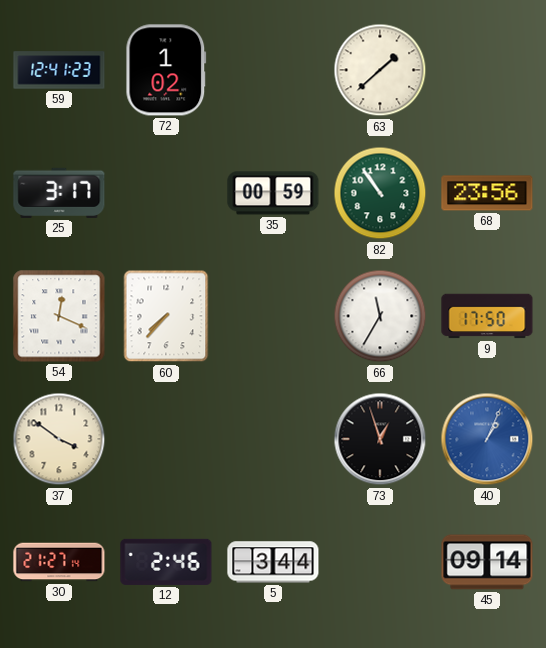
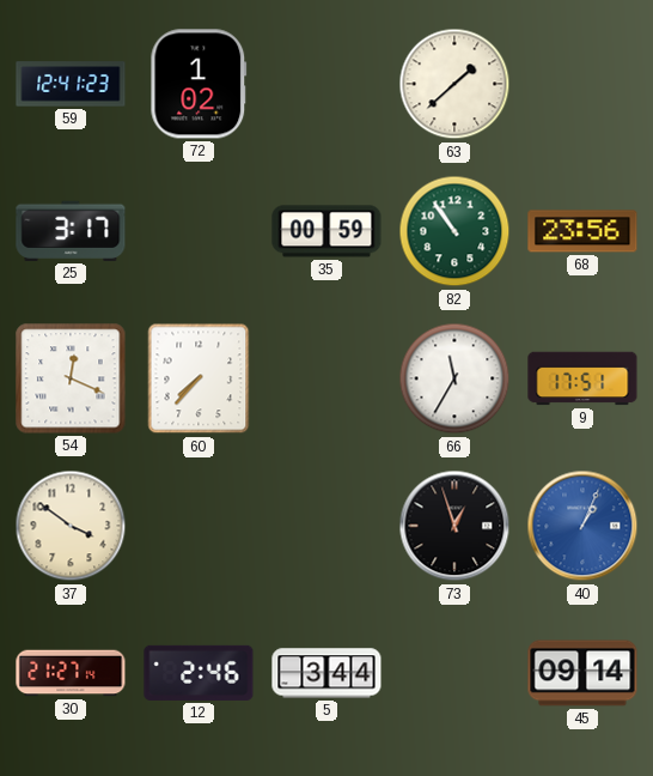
9: 17:50 -> 17:51
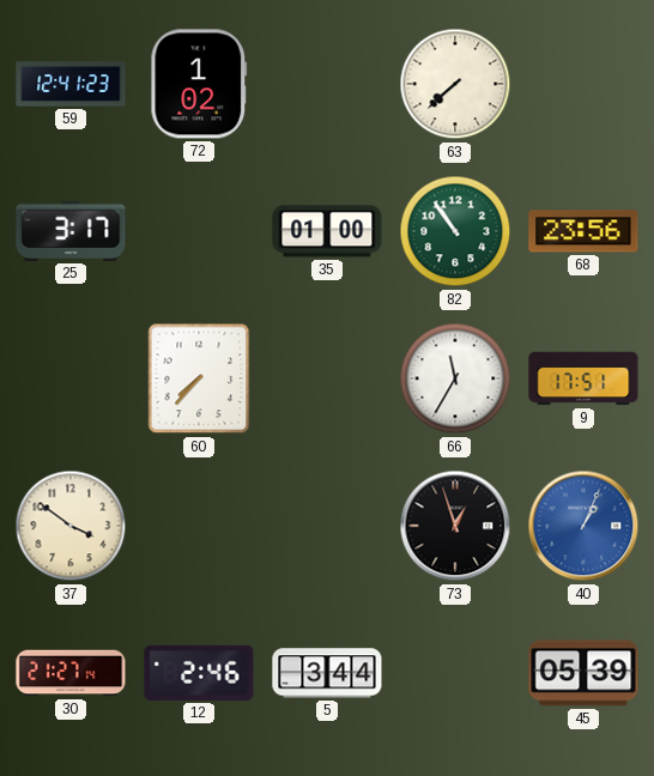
63: 1:38 -> 7:38
35: 00:59 -> 01:00
54: 12:19 -> none
45: 09:14 -> 05:39
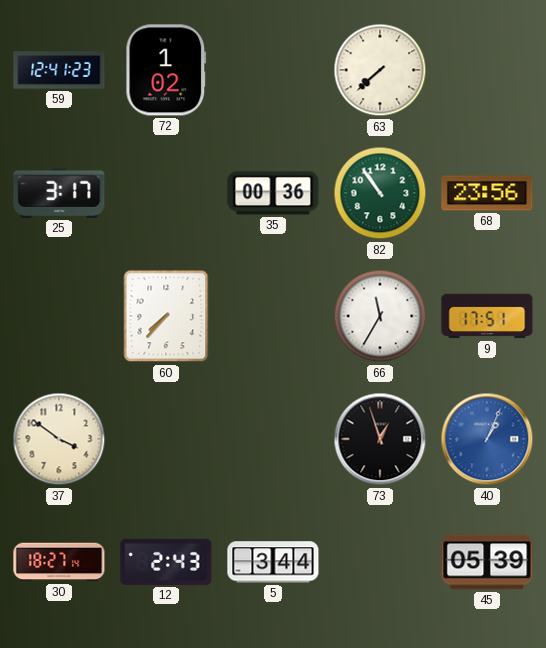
35: 01:00 -> 00:36
30: 21:27 -> 18:27
12: 2:46 -> 2:43
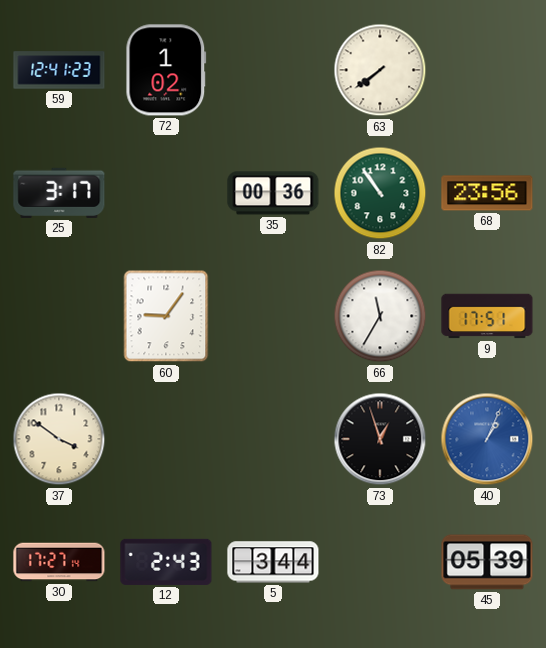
63: 7:38 -> 7:39
60: 7:37 -> 9:06
30: 18:27 -> 17:27
